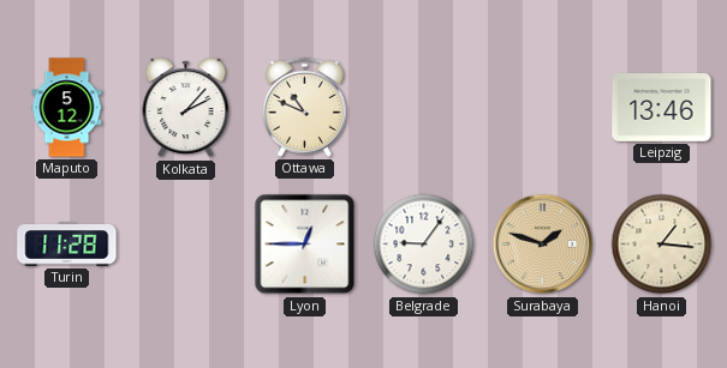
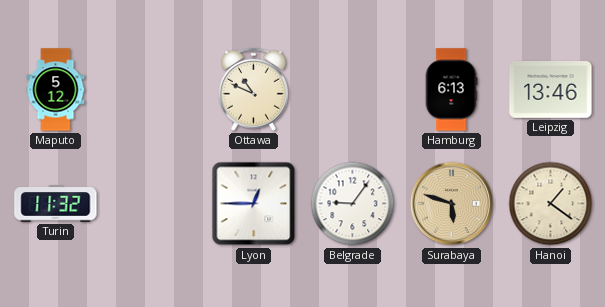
Kolkata: 2:07 -> none
Hamburg: none -> 6:13
Turin: 11:28 -> 11:32
Surabaya: 1:48 -> 5:48
Hanoi: 1:16 -> 1:21
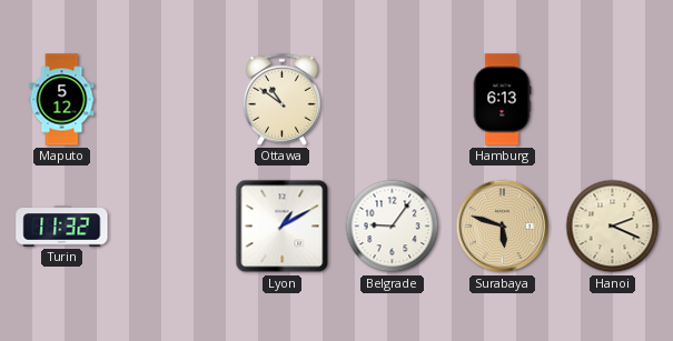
Ottawa: 10:49 -> 10:51
Leipzig: 13:46 -> none
Lyon: 12:45 -> 1:10
Hanoi: 1:21 -> 2:19
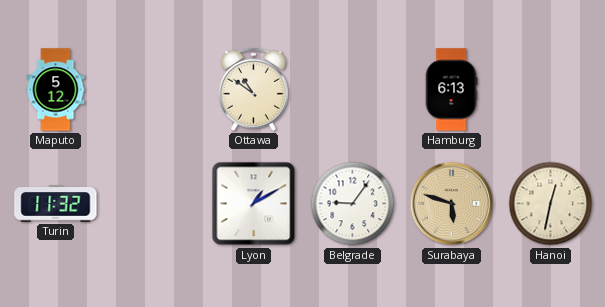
Hanoi: 2:19 -> 12:32
